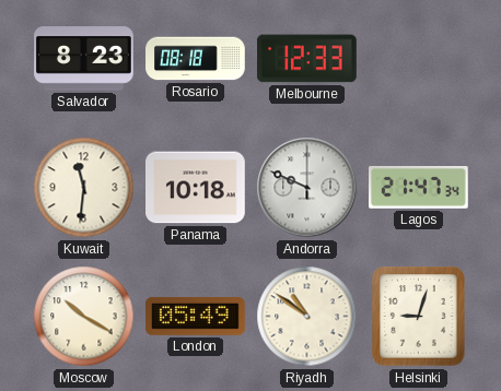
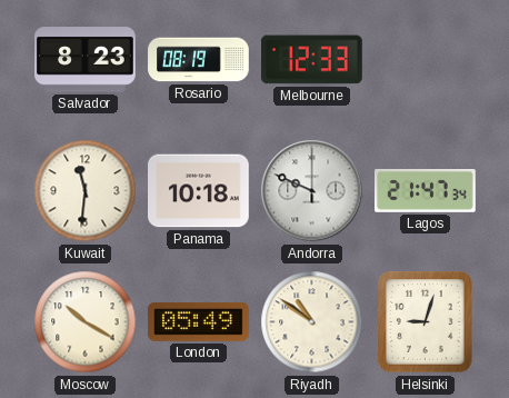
Rosario: 08:18 -> 08:19
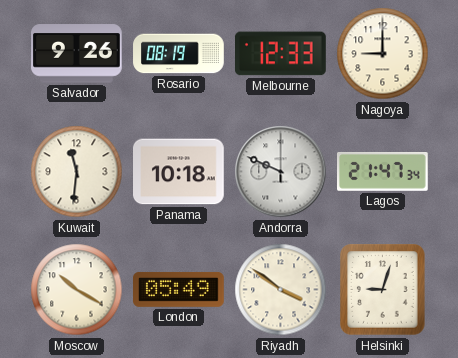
Salvador: 8:23 -> 9:26
Nagoya: none -> 9:00
Riyadh: 10:51 -> 3:51
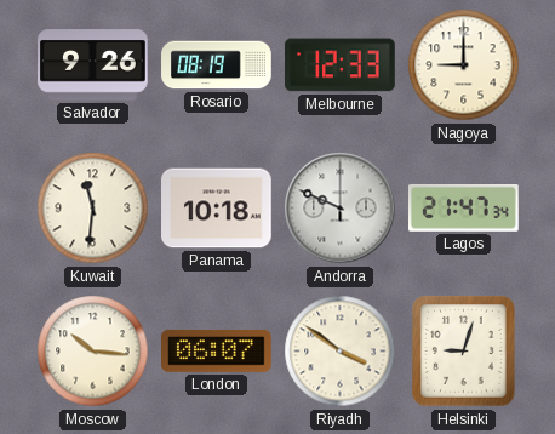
Moscow: 10:20 -> 10:16
London: 05:49 -> 06:07
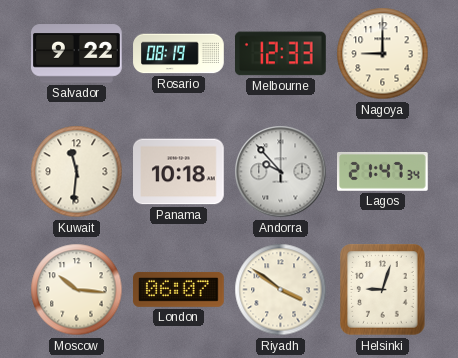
Salvador: 9:26 -> 9:22
Andorra: 9:49 -> 9:53
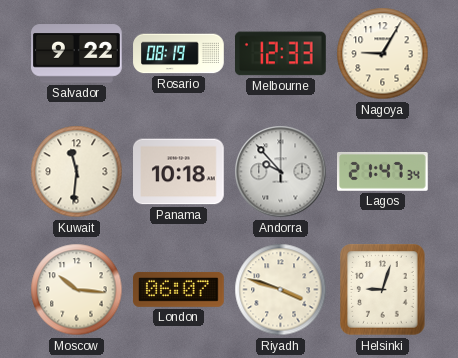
Nagoya: 9:00 -> 9:05
Riyadh: 3:51 -> 3:48
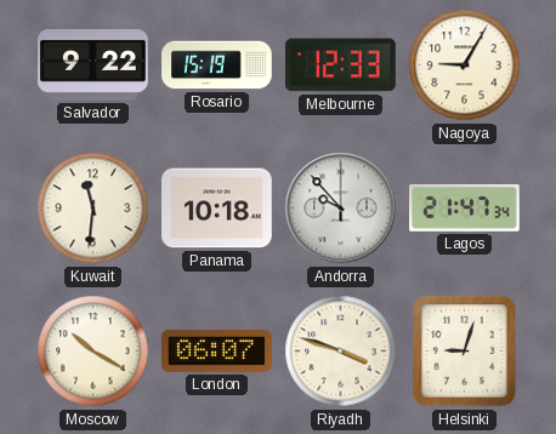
Rosario: 08:19 -> 15:19
Moscow: 10:16 -> 10:20
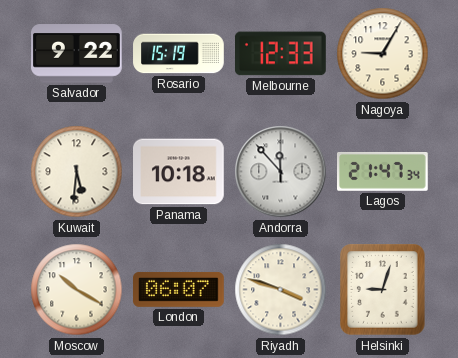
Kuwait: 11:31 -> 5:31
Andorra: 9:53 -> 11:53
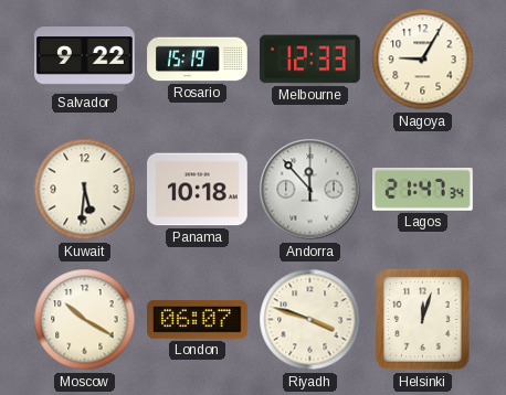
Helsinki: 9:03 -> 12:03
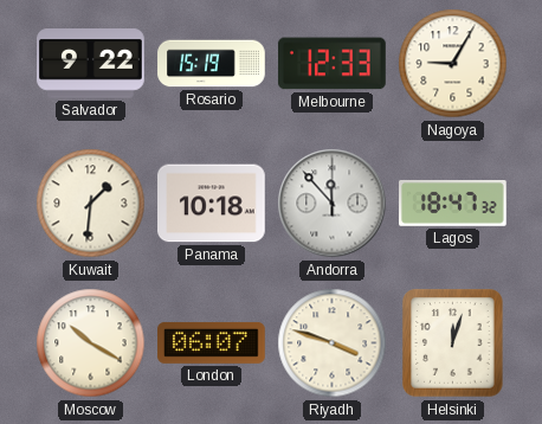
Kuwait: 5:31 -> 1:31
Lagos: 21:47 -> 18:47
